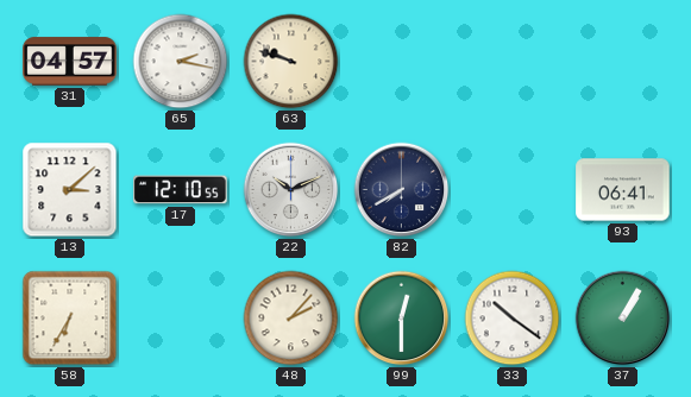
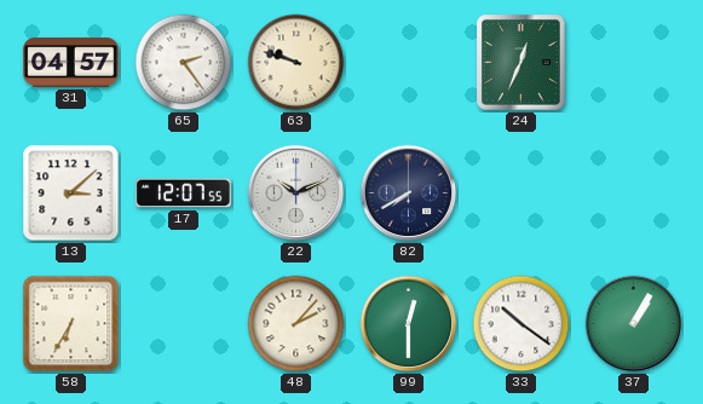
65: 2:17 -> 2:24
24: none -> 12:34
17: 12:10 -> 12:07
93: 06:41 -> none
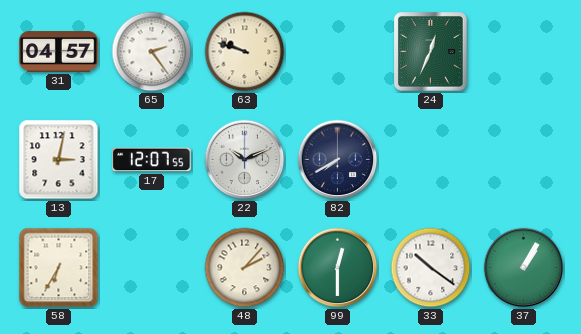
13: 3:08 -> 3:02
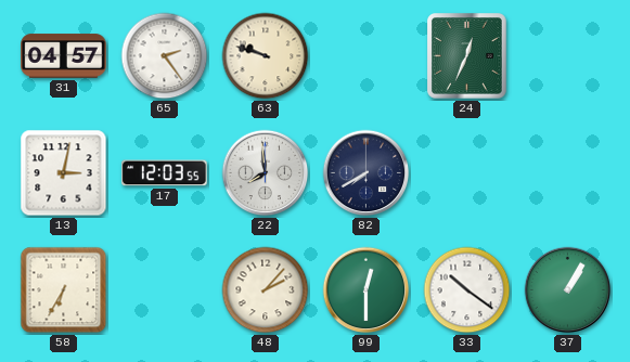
17: 12:07 -> 12:03
22: 10:11 -> 7:59
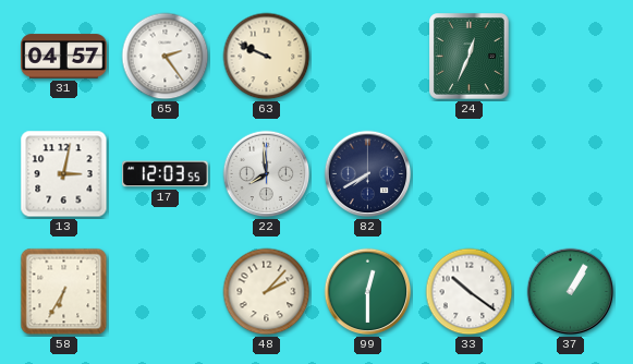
63: 9:48 -> 9:49
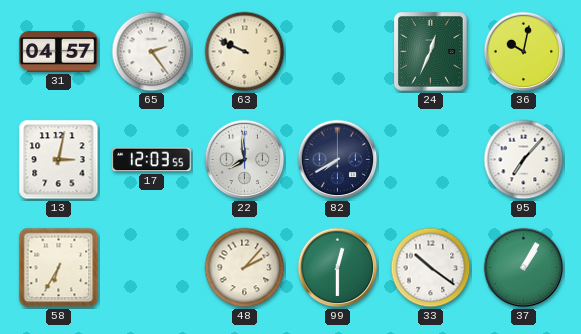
36: none -> 10:02
95: none -> 7:07
